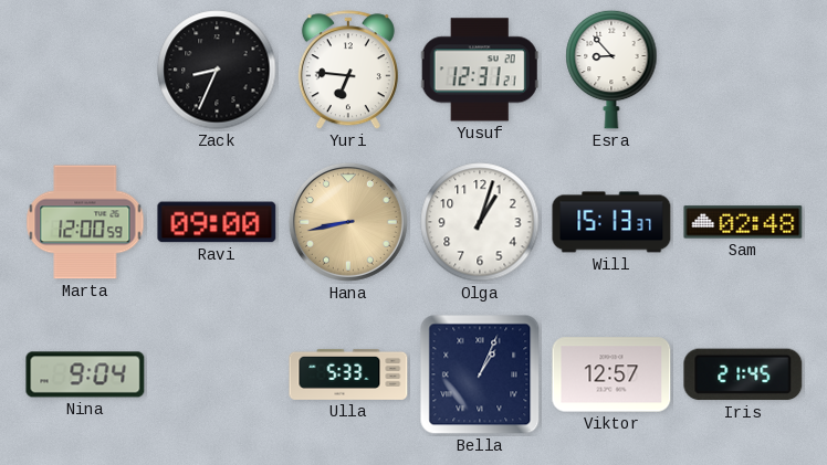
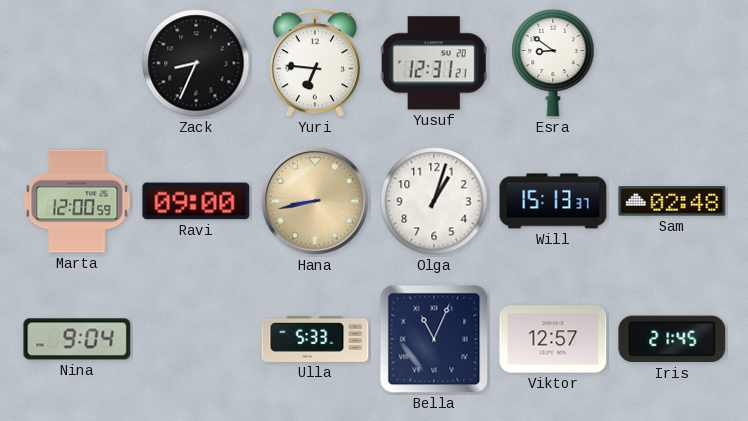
Esra: 8:53 -> 8:51
Bella: 1:04 -> 11:04
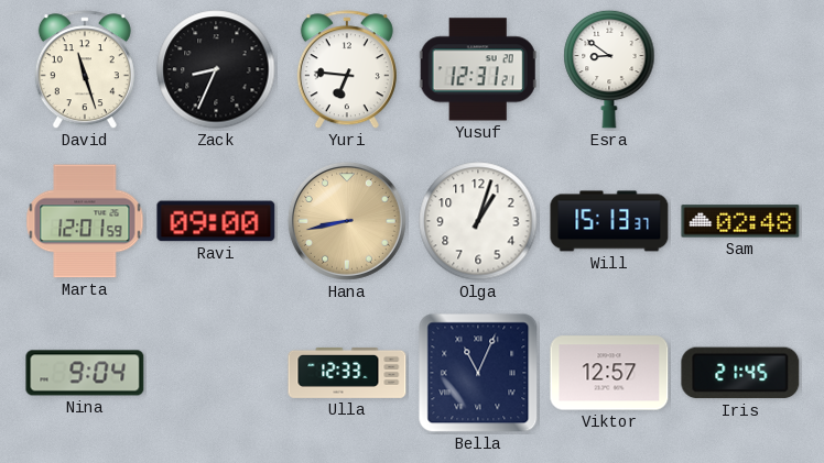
David: none -> 11:27
Marta: 12:00 -> 12:01
Ulla: 5:33 -> 12:33
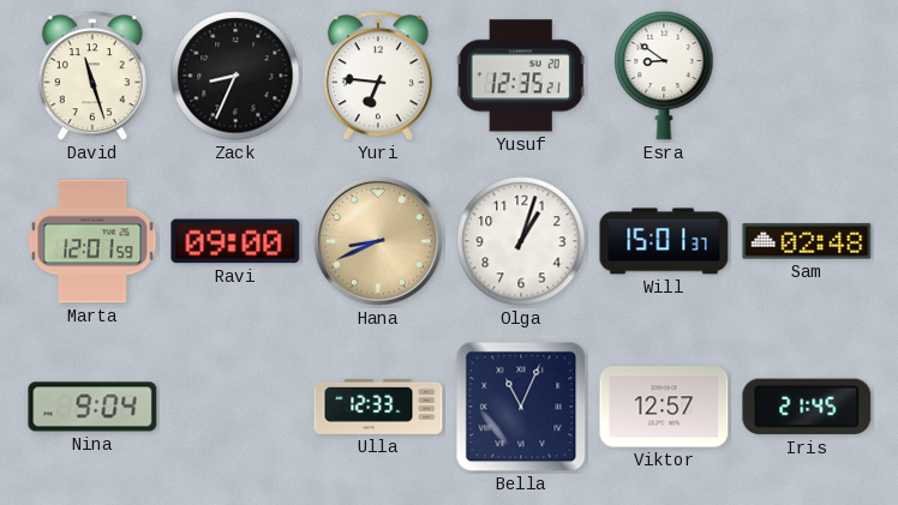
Yusuf: 12:31 -> 12:35
Hana: 8:43 -> 8:41
Will: 15:13 -> 15:01
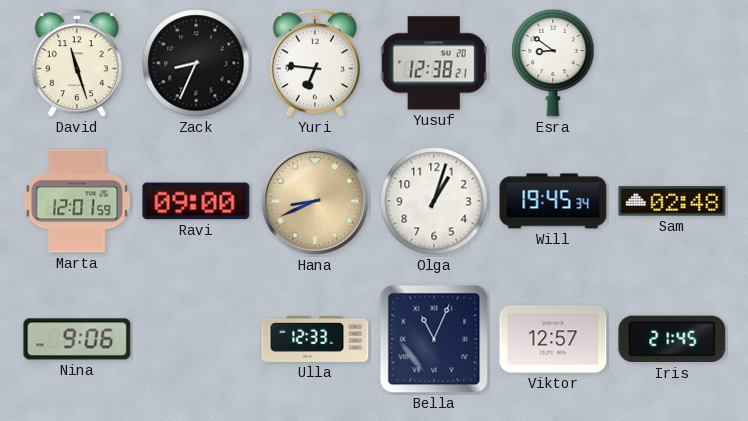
Yusuf: 12:35 -> 12:38
Will: 15:01 -> 19:45
Nina: 9:04 -> 9:06
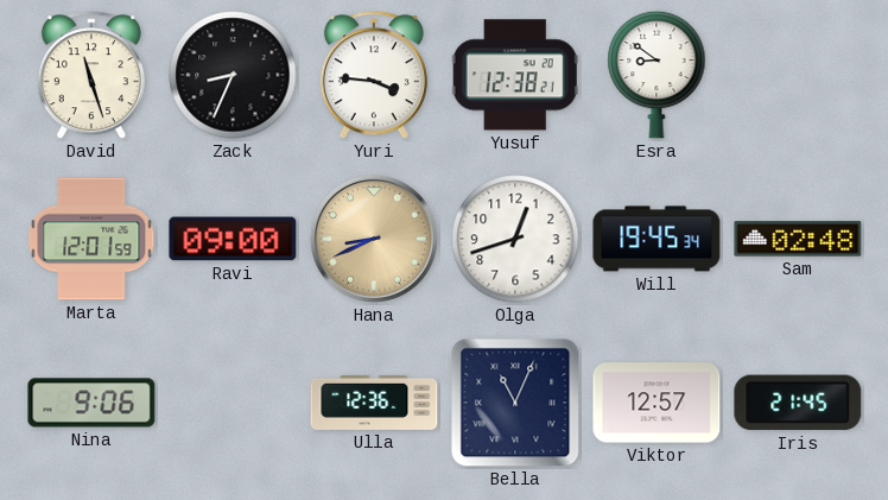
Yuri: 6:46 -> 3:46
Olga: 1:03 -> 12:42
Ulla: 12:33 -> 12:36
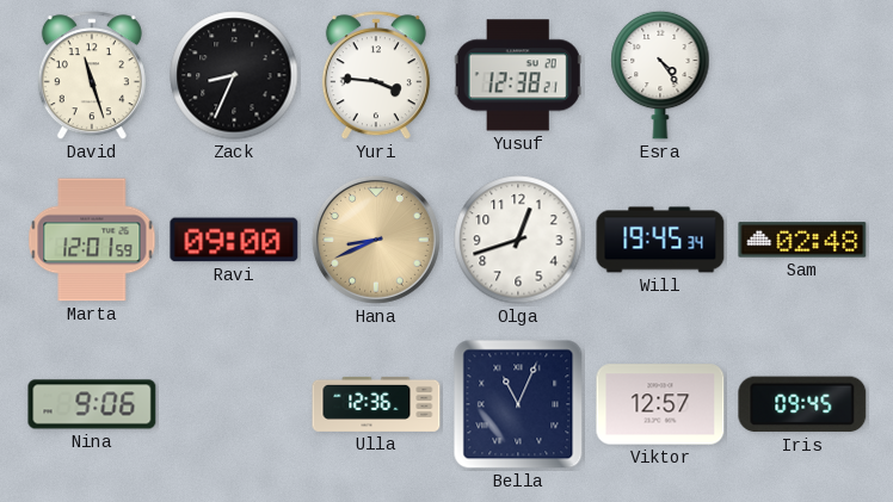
Esra: 8:51 -> 4:24
Iris: 21:45 -> 09:45
